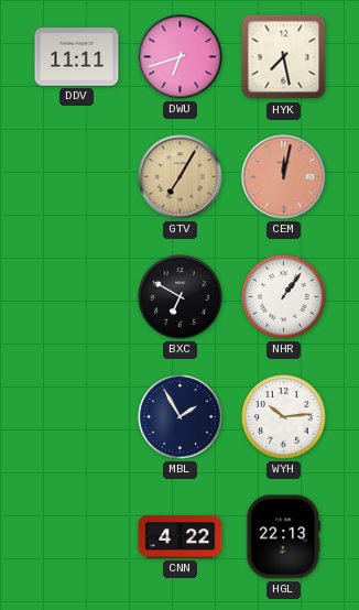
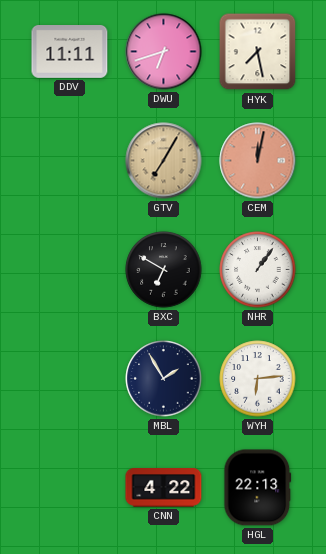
WYH: 10:14 -> 6:14
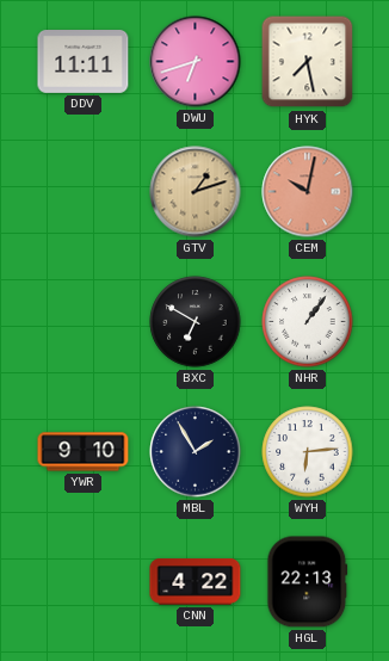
GTV: 7:05 -> 1:12
CEM: 12:02 -> 10:02
YWR: none -> 9:10
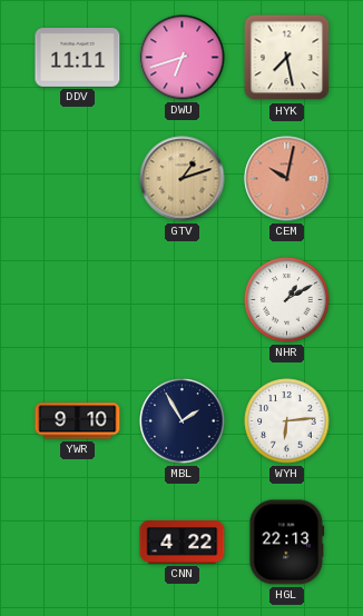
BXC: 6:50 -> none
NHR: 1:06 -> 1:10
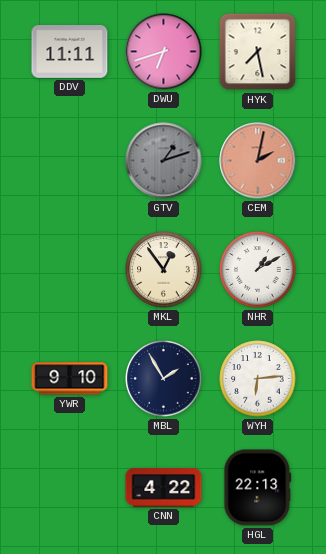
GTV dial: champagne -> grey
CEM: 10:02 -> 2:02
MKL: none -> 12:54
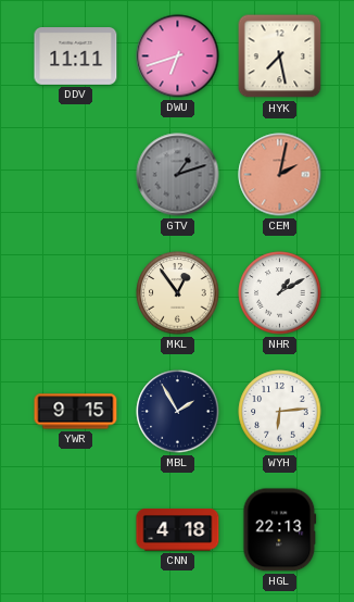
YWR: 9:10 -> 9:15
CNN: 4:22 -> 4:18
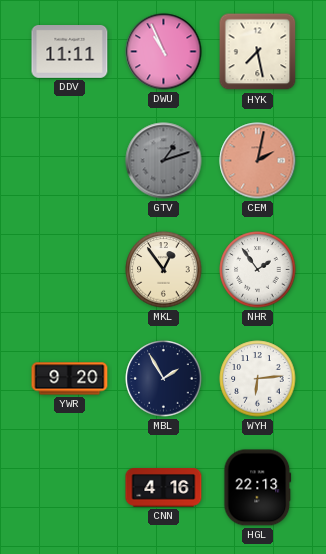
DWU: 6:42 -> 10:56
NHR: 1:10 -> 1:54
YWR: 9:15 -> 9:20
CNN: 4:18 -> 4:16
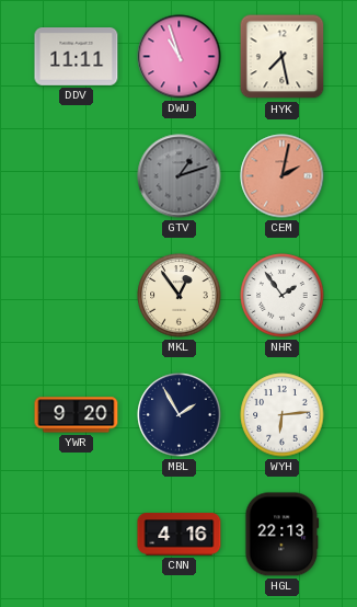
DWU: 10:56 -> 10:57
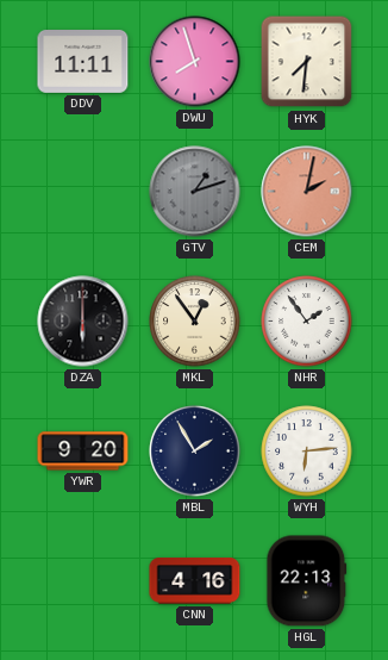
DWU: 10:57 -> 7:57
HYK: 7:28 -> 7:31
DZA: none -> 6:00
